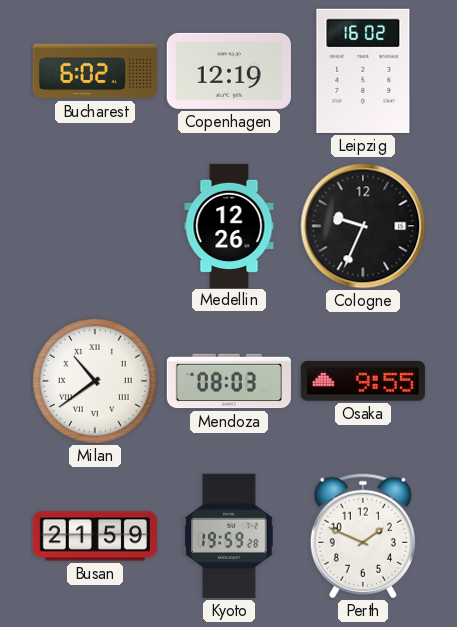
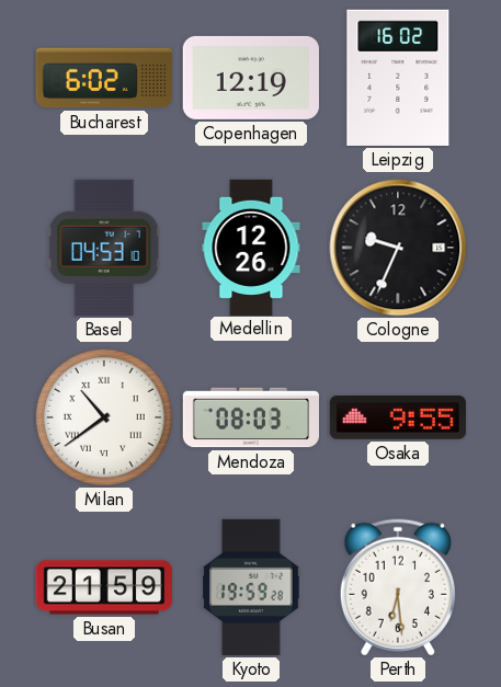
Basel: none -> 04:53
Perth: 1:49 -> 6:29
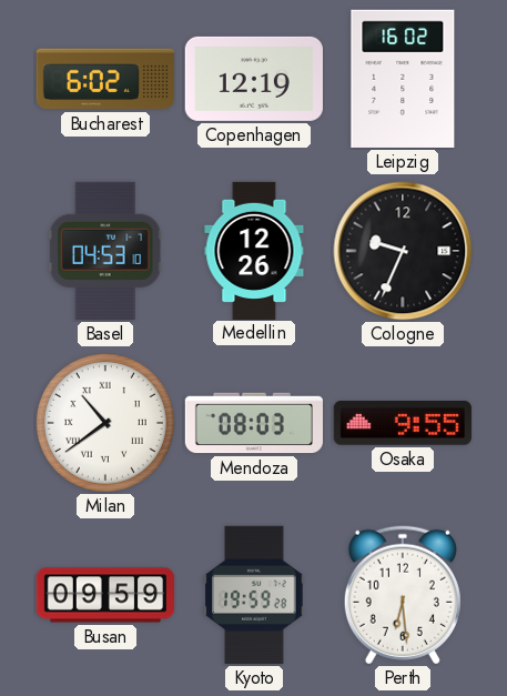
Busan: 21:59 -> 09:59
